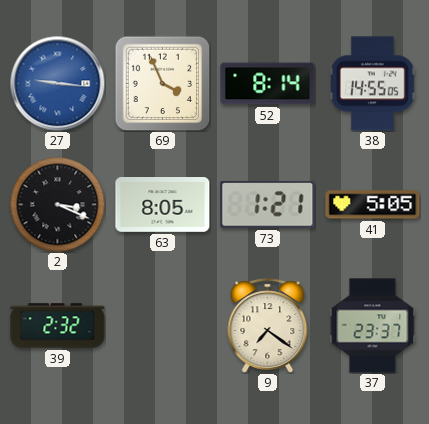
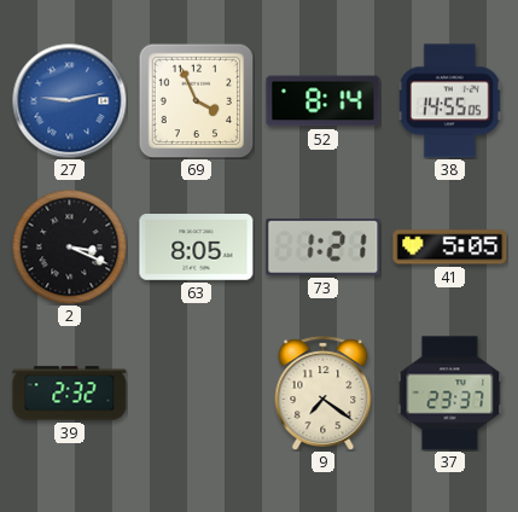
27: 9:16 -> 9:13
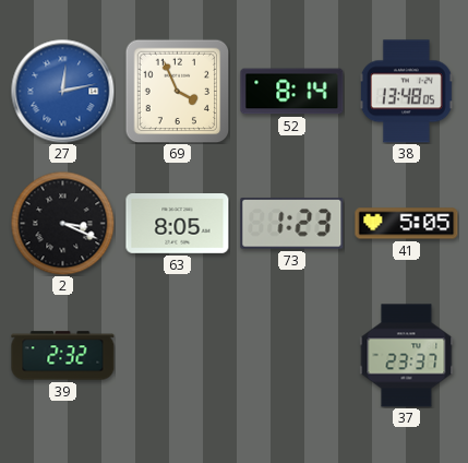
27: 9:13 -> 12:13
38: 14:55 -> 13:48
73: 1:21 -> 1:23
9: 7:21 -> none
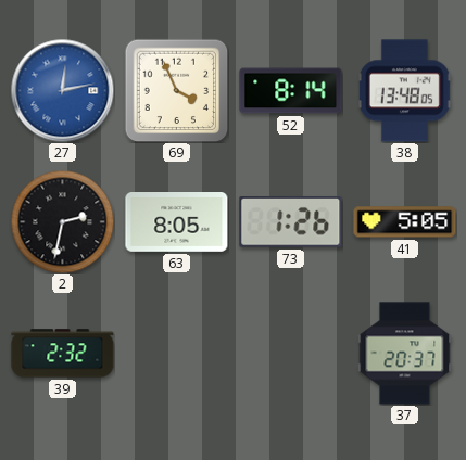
2: 3:19 -> 2:32
73: 1:23 -> 1:26
37: 23:37 -> 20:37
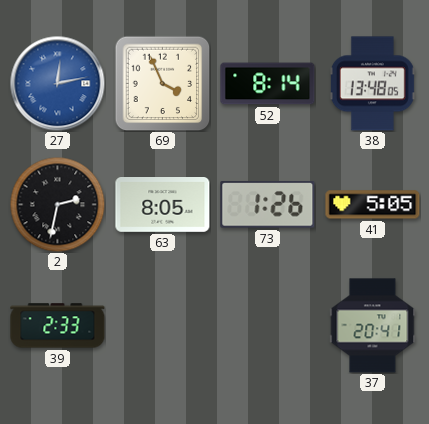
39: 2:32 -> 2:33
37: 20:37 -> 20:41
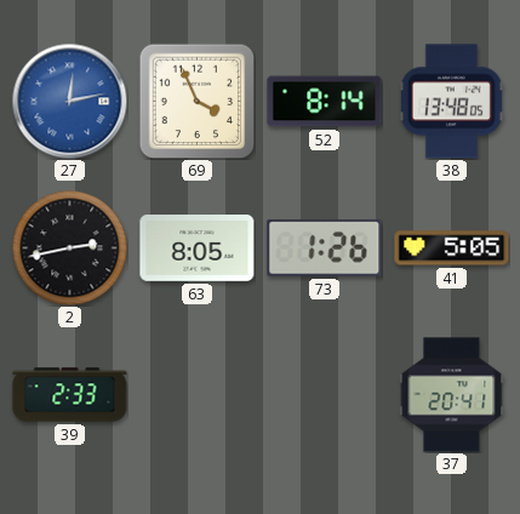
2: 2:32 -> 2:43
